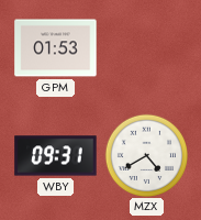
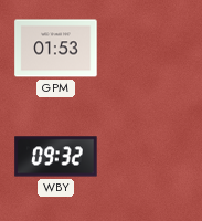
WBY: 09:31 -> 09:32
MZX: 4:40 -> none
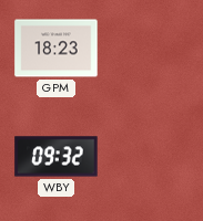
GPM: 01:53 -> 18:23
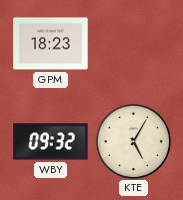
KTE: none -> 5:05
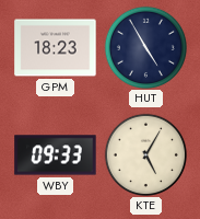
HUT: none -> 4:55
WBY: 09:32 -> 09:33
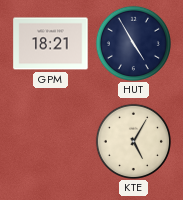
GPM: 18:23 -> 18:21
WBY: 09:33 -> none
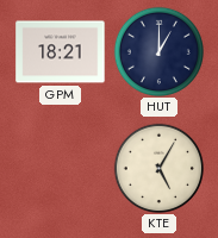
HUT: 4:55 -> 1:00
